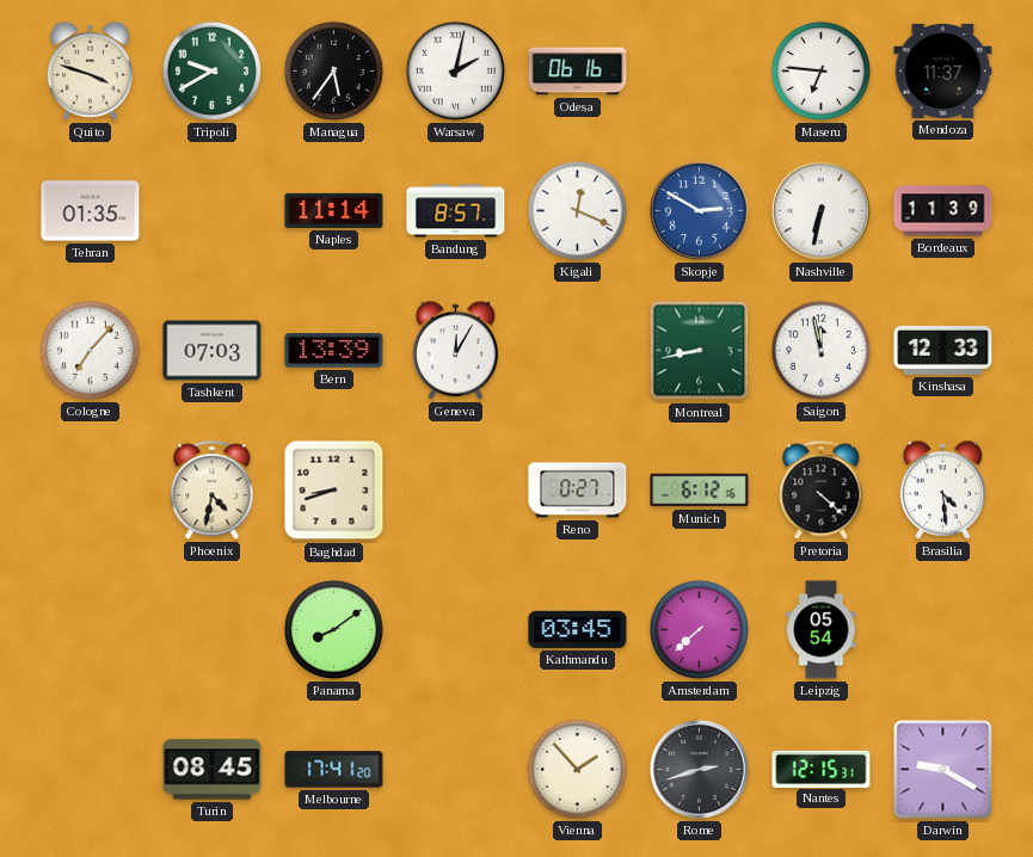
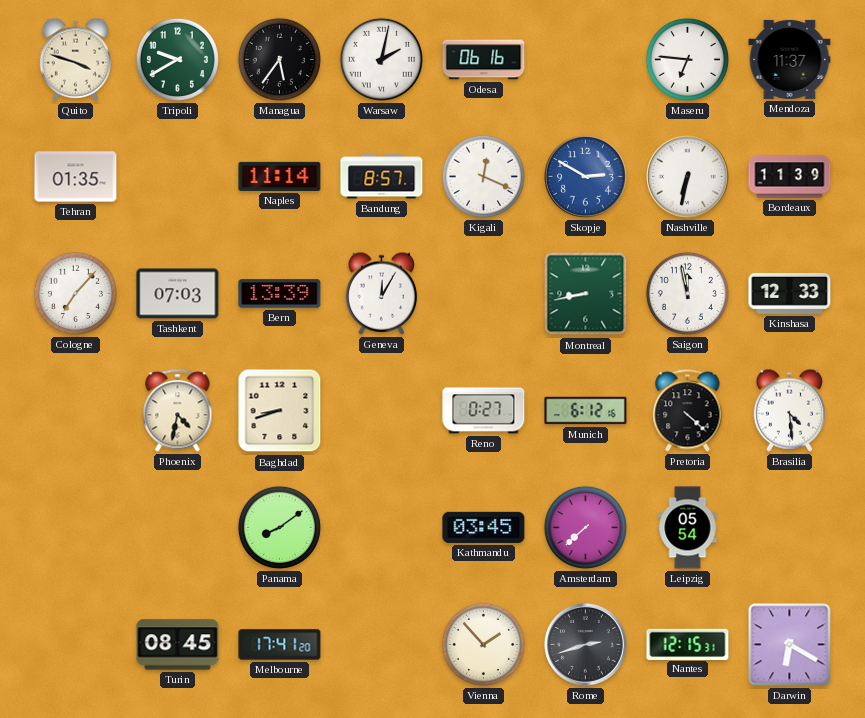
Darwin: 9:20 -> 6:20
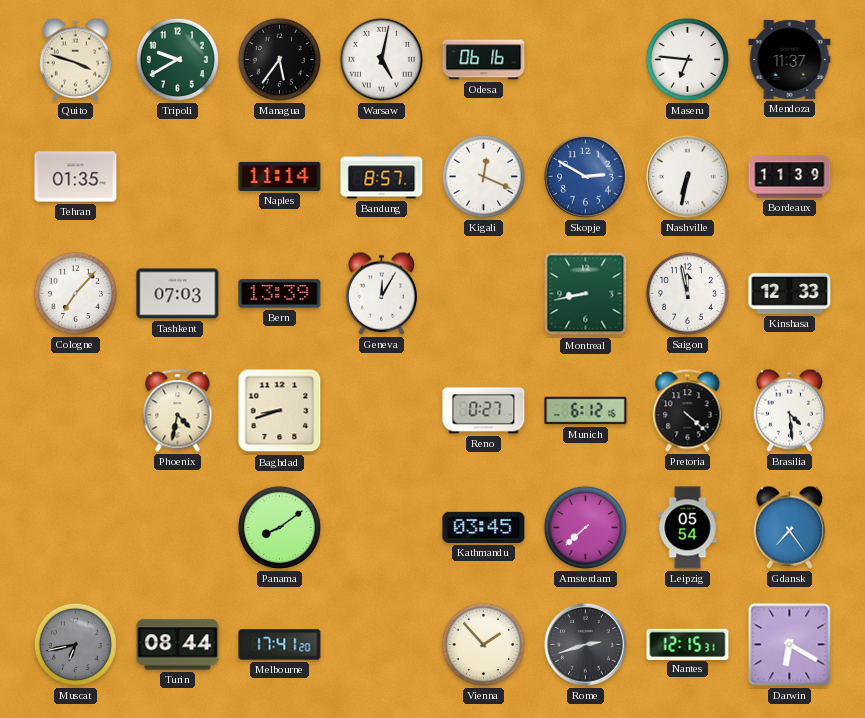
Warsaw: 2:02 -> 5:02
Gdansk: none -> 7:24
Muscat: none -> 6:43
Turin: 08:45 -> 08:44
